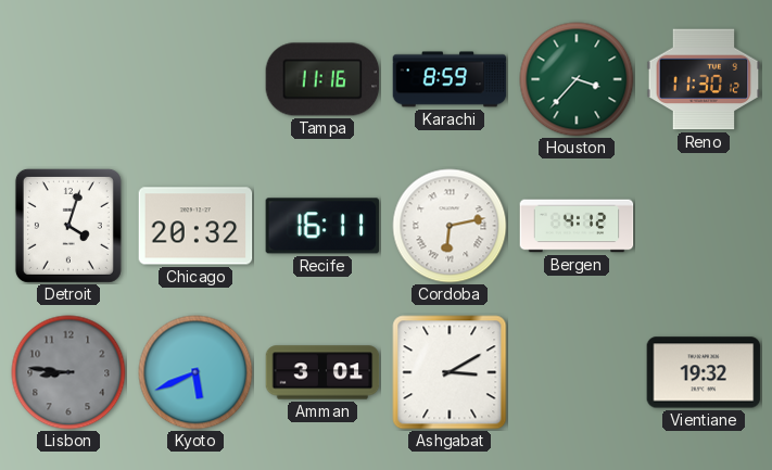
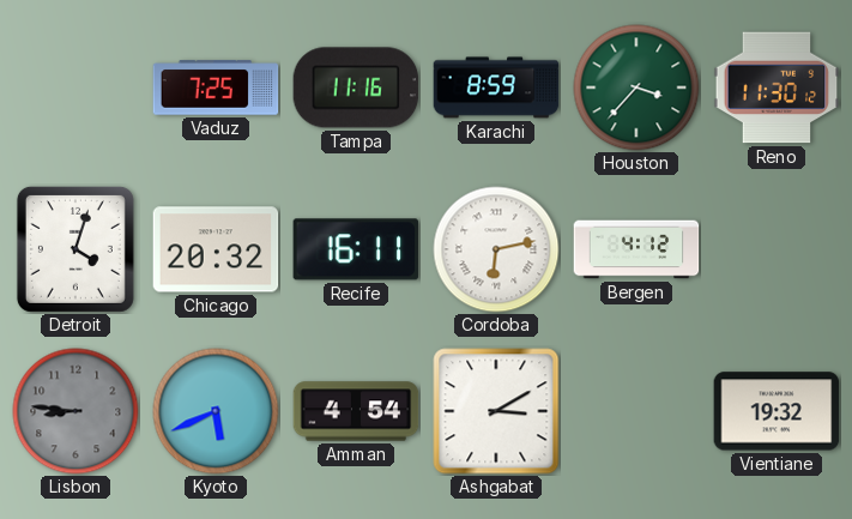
Vaduz: none -> 7:25
Amman: 3:01 -> 4:54
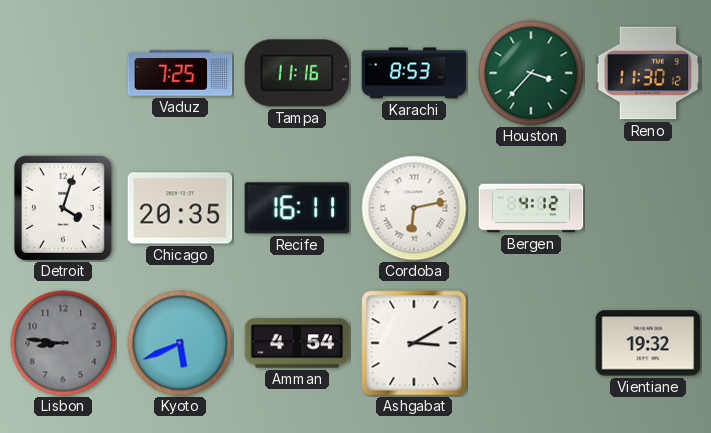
Karachi: 8:59 -> 8:53
Chicago: 20:32 -> 20:35
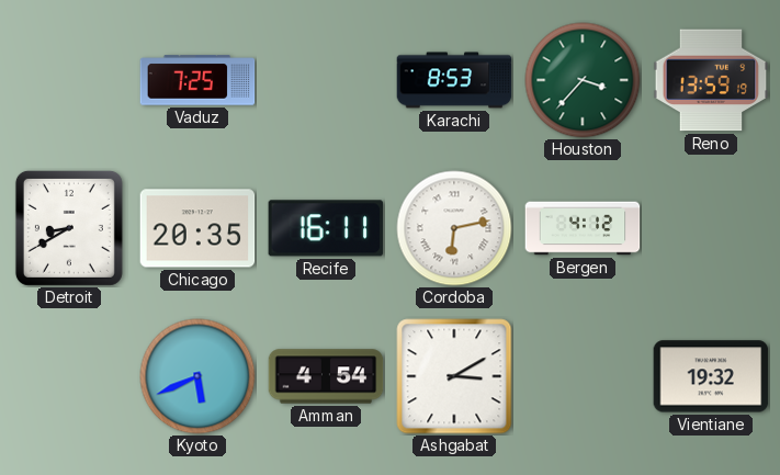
Tampa: 11:16 -> none
Reno: 11:30 -> 13:59
Detroit: 4:03 -> 8:40
Lisbon: 8:46 -> none
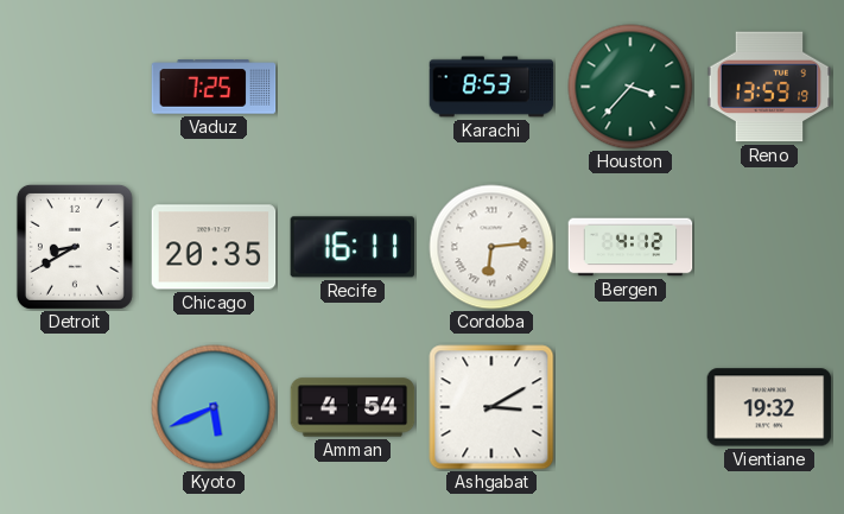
Cordoba: 6:13 -> 6:14
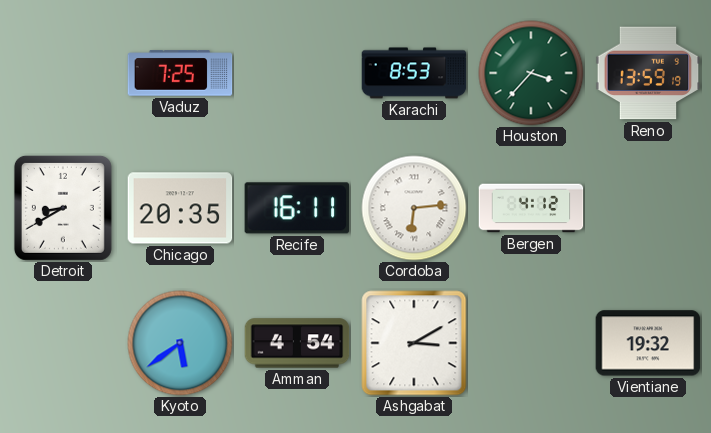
Kyoto: 5:41 -> 5:39
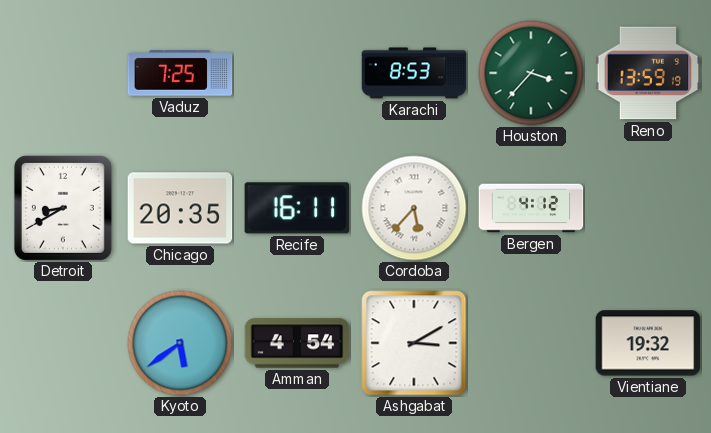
Cordoba: 6:14 -> 5:37
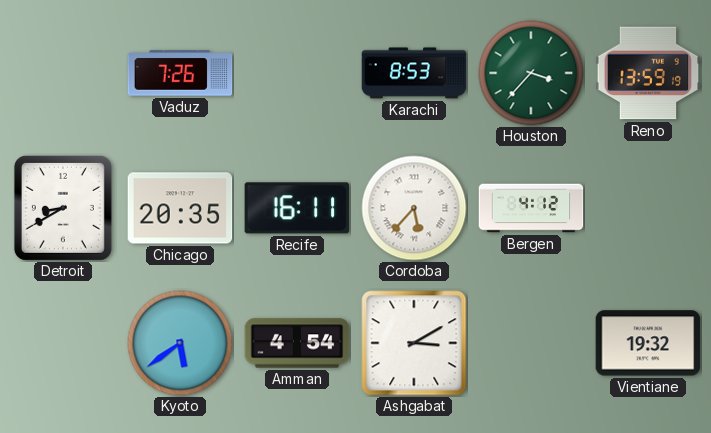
Vaduz: 7:25 -> 7:26
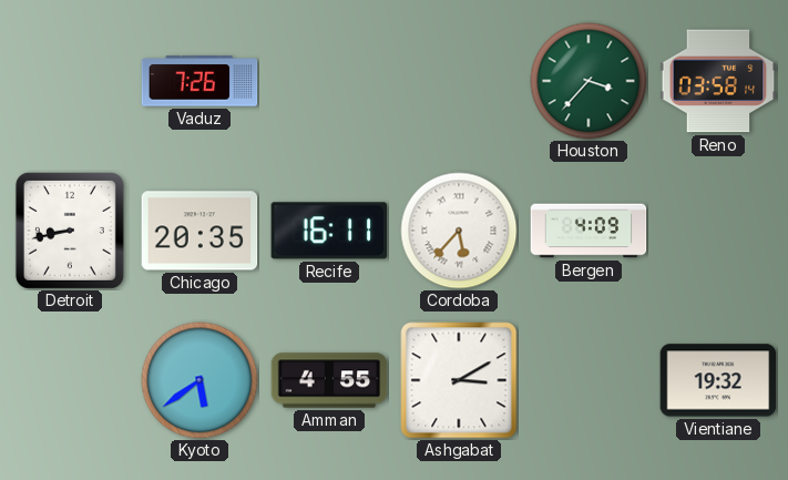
Karachi: 8:53 -> none
Reno: 13:59 -> 03:58
Detroit: 8:40 -> 8:43
Bergen: 4:12 -> 4:09
Amman: 4:54 -> 4:55
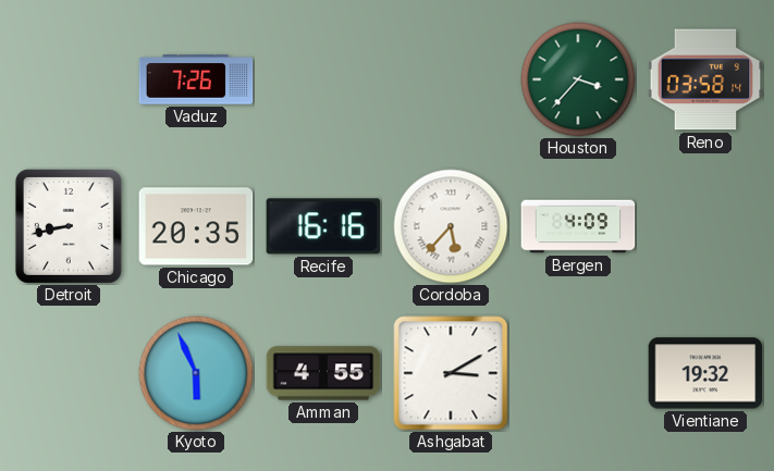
Recife: 16:11 -> 16:16
Kyoto: 5:39 -> 5:56
